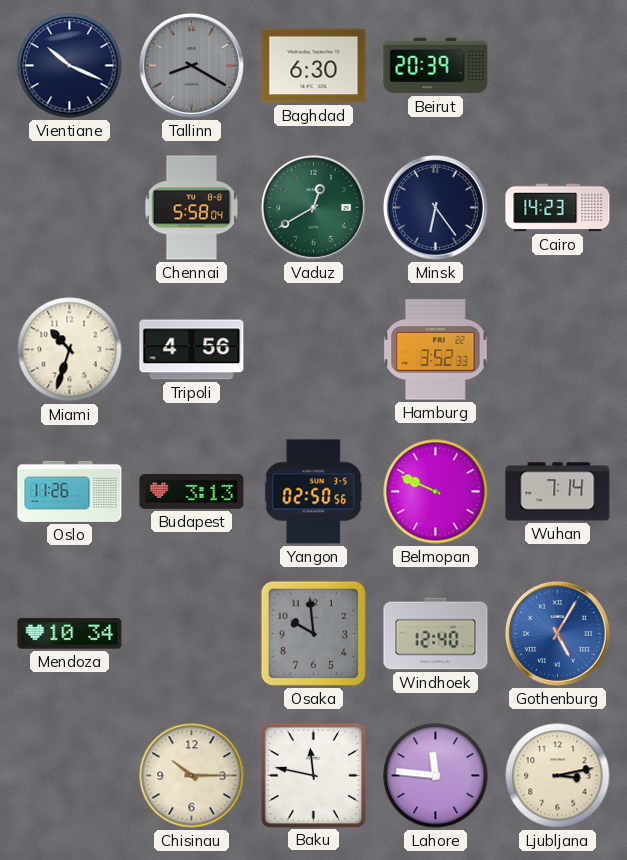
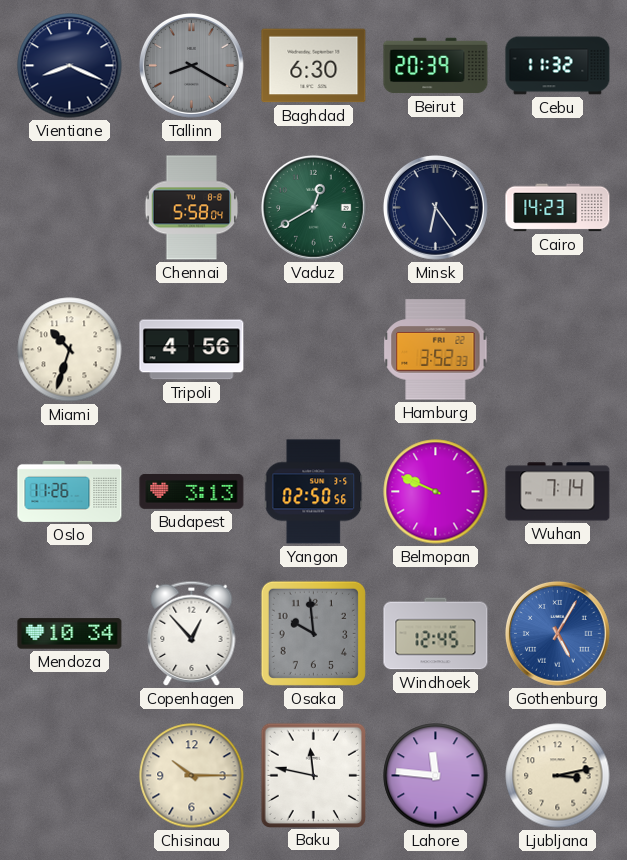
Vientiane: 10:19 -> 8:19
Cebu: none -> 11:32
Copenhagen: none -> 12:53
Windhoek: 12:40 -> 12:45
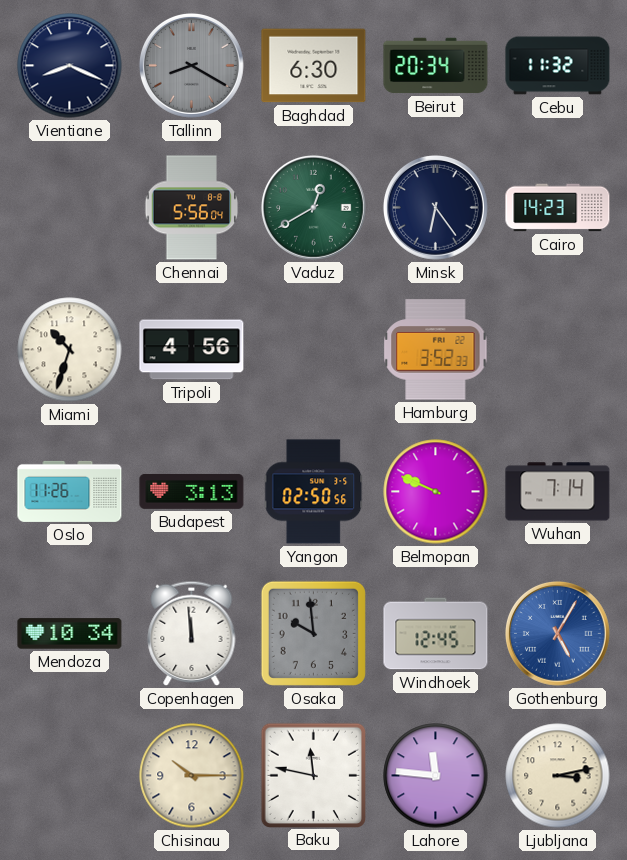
Beirut: 20:39 -> 20:34
Chennai: 5:58 -> 5:56
Copenhagen: 12:53 -> 11:59
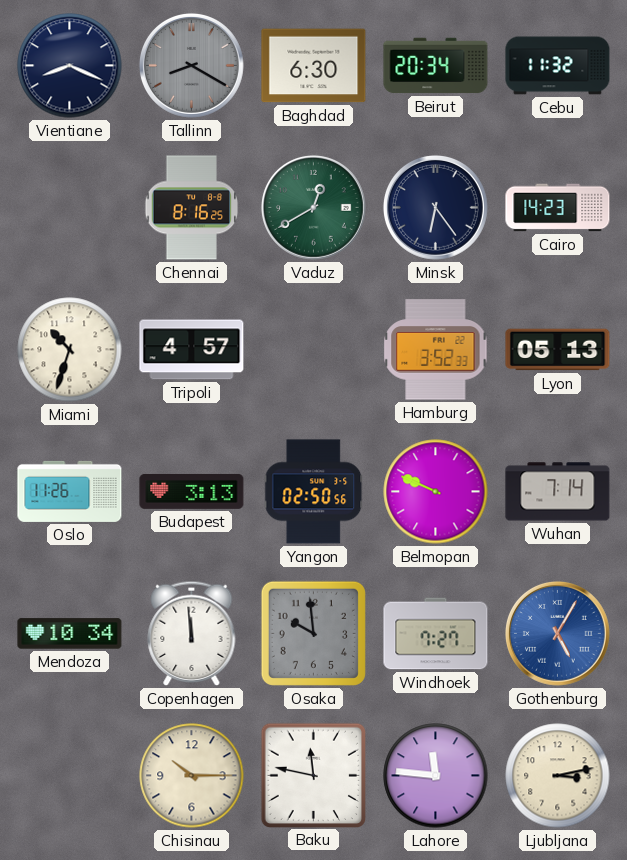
Chennai: 5:56 -> 8:16
Tripoli: 4:56 -> 4:57
Lyon: none -> 05:13
Windhoek: 12:45 -> 7:27
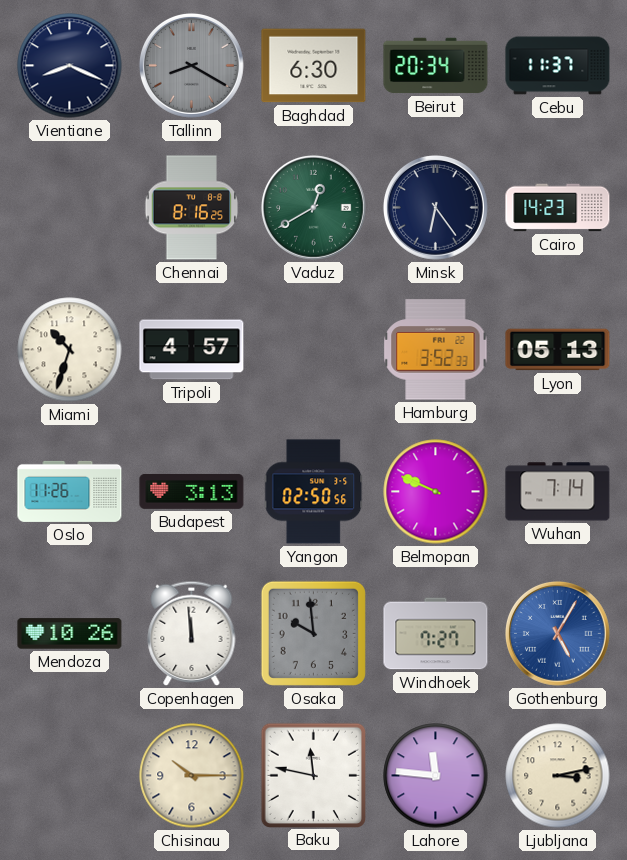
Cebu: 11:32 -> 11:37
Mendoza: 10:34 -> 10:26
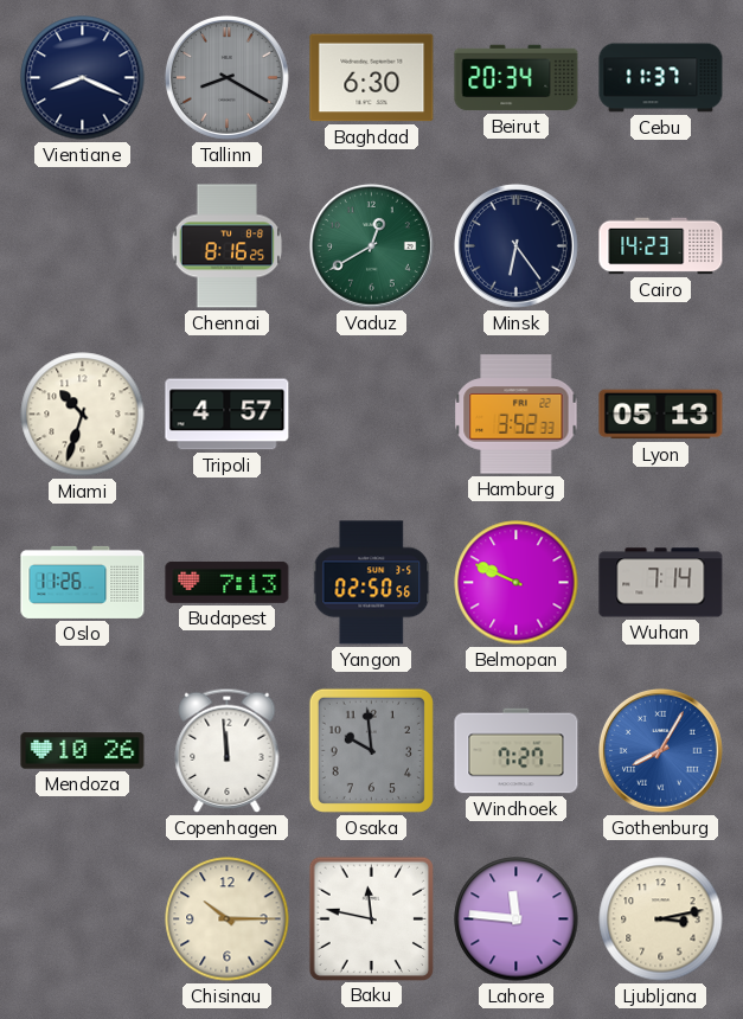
Budapest: 3:13 -> 7:13
Gothenburg: 5:05 -> 8:05
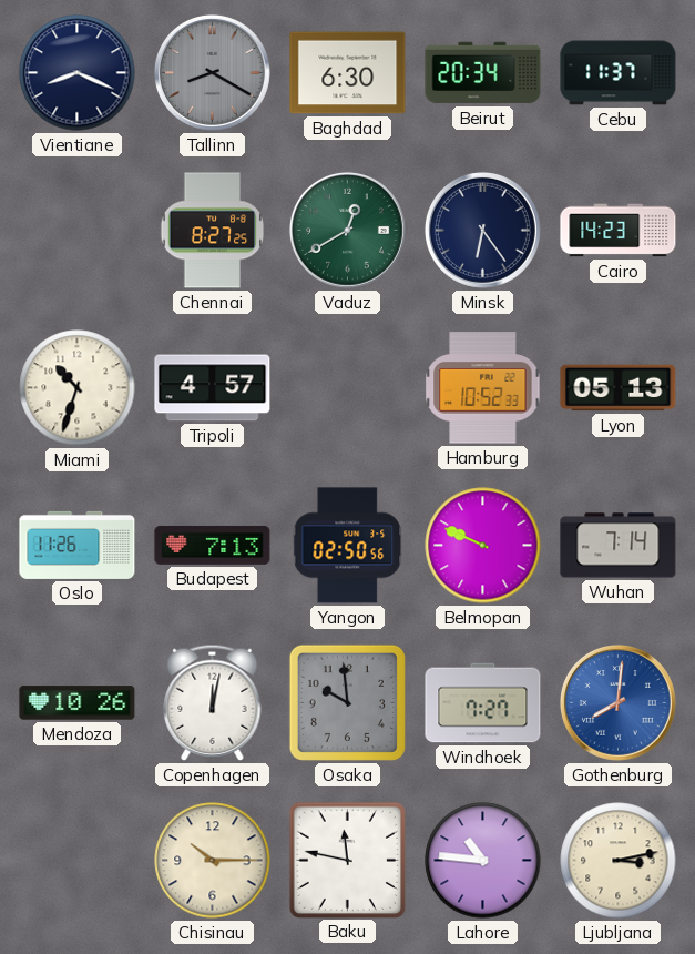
Chennai: 8:16 -> 8:27
Hamburg: 3:52 -> 10:52
Copenhagen: 11:59 -> 12:02
Gothenburg: 8:05 -> 8:01
Lahore: 11:46 -> 10:46
